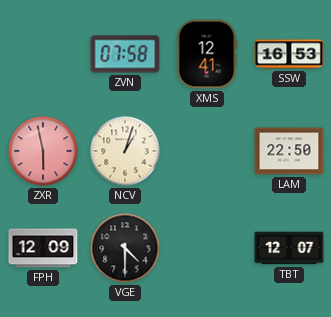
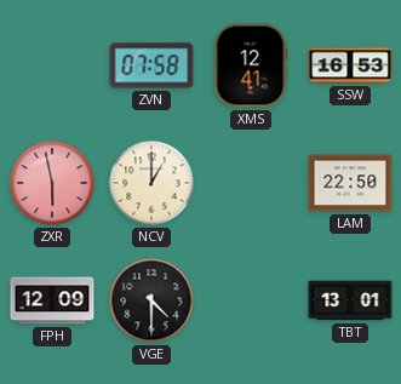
NCV: 1:03 -> 1:00
TBT: 12:07 -> 13:01
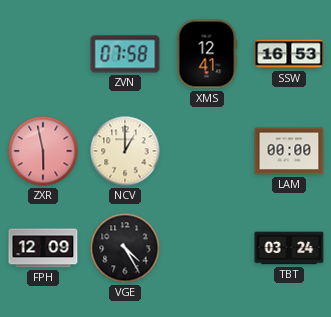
LAM: 22:50 -> 00:00
VGE: 4:30 -> 4:25
TBT: 13:01 -> 03:24
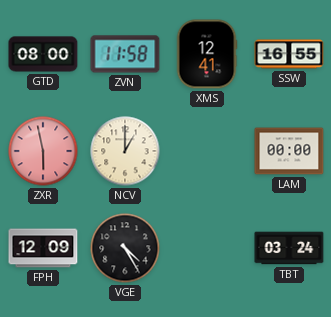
GTD: none -> 08:00
ZVN: 07:58 -> 11:58
SSW: 16:53 -> 16:55
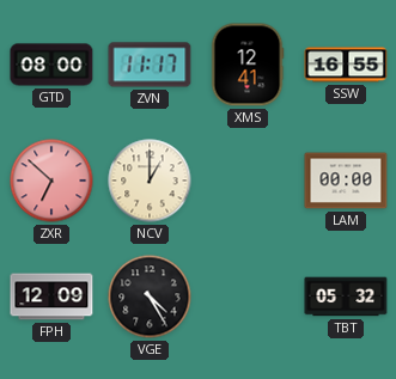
ZVN: 11:58 -> 11:17
ZXR: 5:58 -> 6:52
TBT: 03:24 -> 05:32
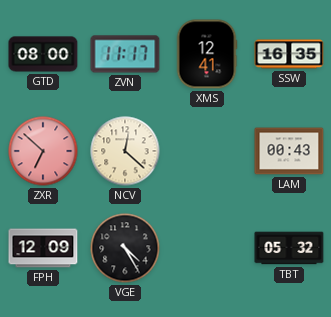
SSW: 16:55 -> 16:35
NCV: 1:00 -> 12:22
LAM: 00:00 -> 00:43
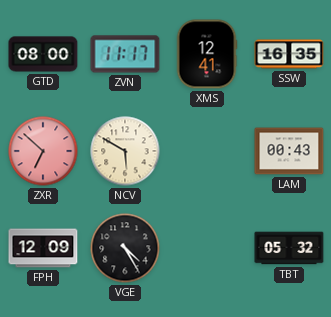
NCV: 12:22 -> 5:50
